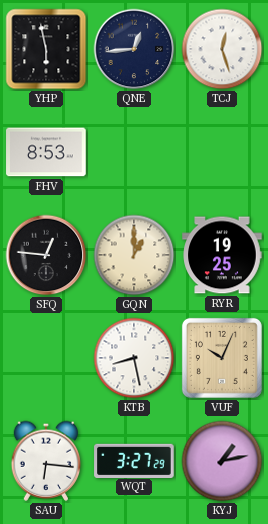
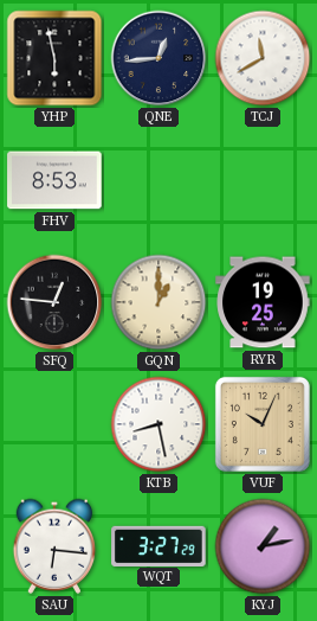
TCJ: 12:27 -> 11:40
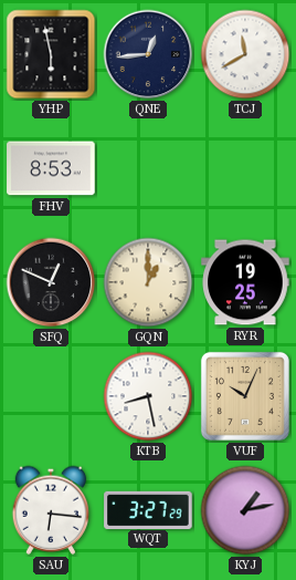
SFQ: 12:46 -> 12:49
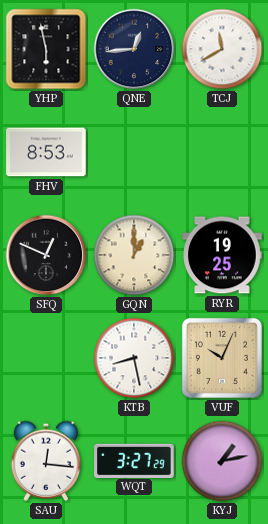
SAU: 6:16 -> 12:16
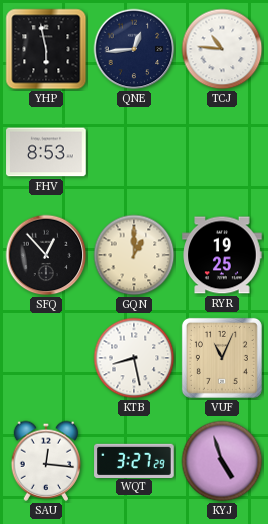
TCJ: 11:40 -> 10:46
SFQ: 12:49 -> 12:53
VUF: 10:04 -> 11:04
KYJ: 1:13 -> 4:57
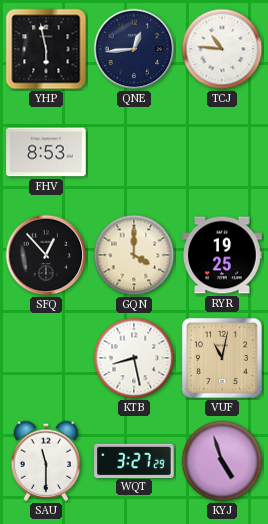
GQN: 1:00 -> 4:00
VUF: 11:04 -> 11:02
SAU: 12:16 -> 11:30
